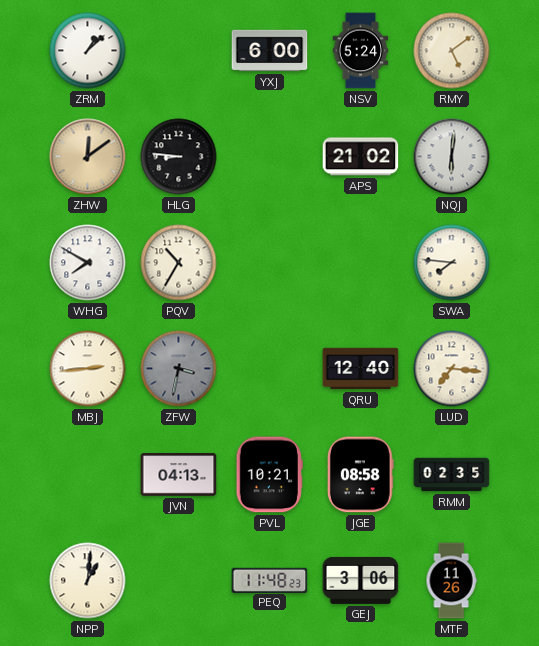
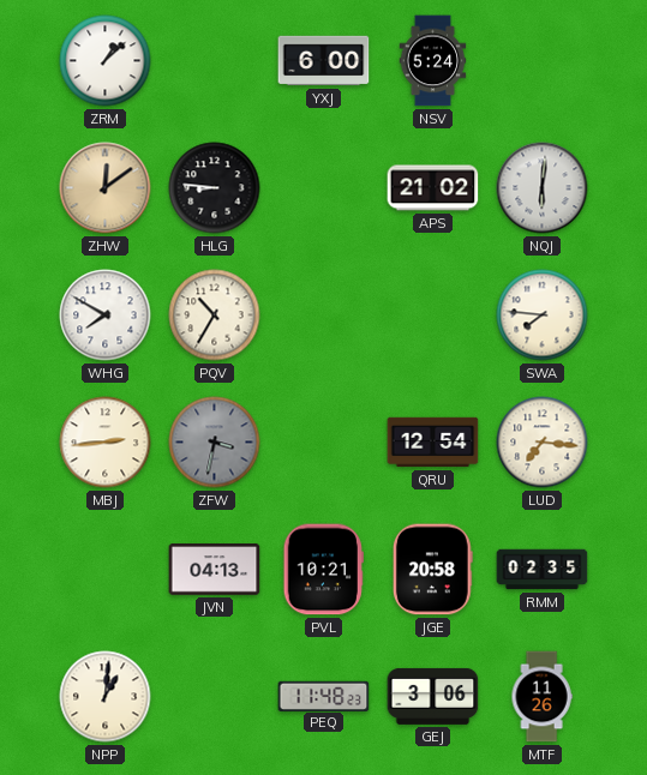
RMY: 5:09 -> none
QRU: 12:40 -> 12:54
JGE: 08:58 -> 20:58
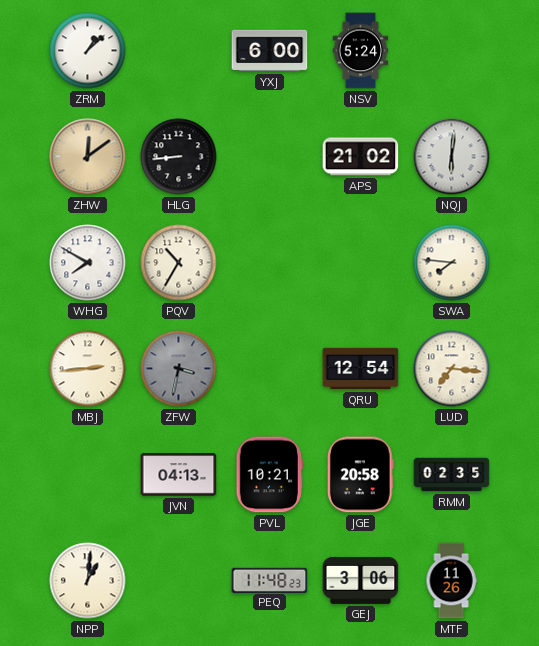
HLG: 8:46 -> 8:44
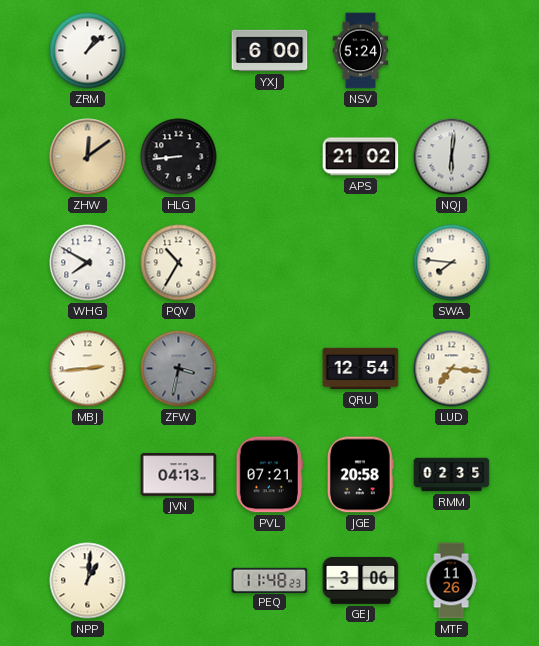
PVL: 10:21 -> 07:21
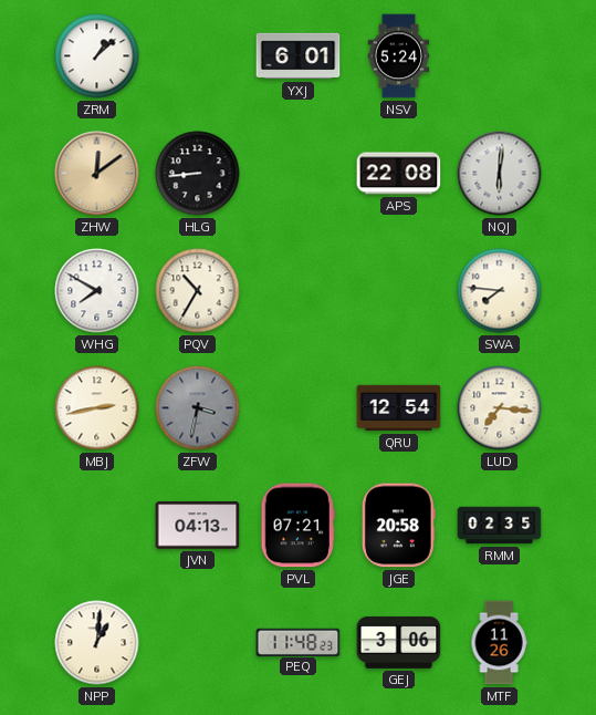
YXJ: 6:00 -> 6:01
APS: 21:02 -> 22:08
MBJ: 2:44 -> 2:43
